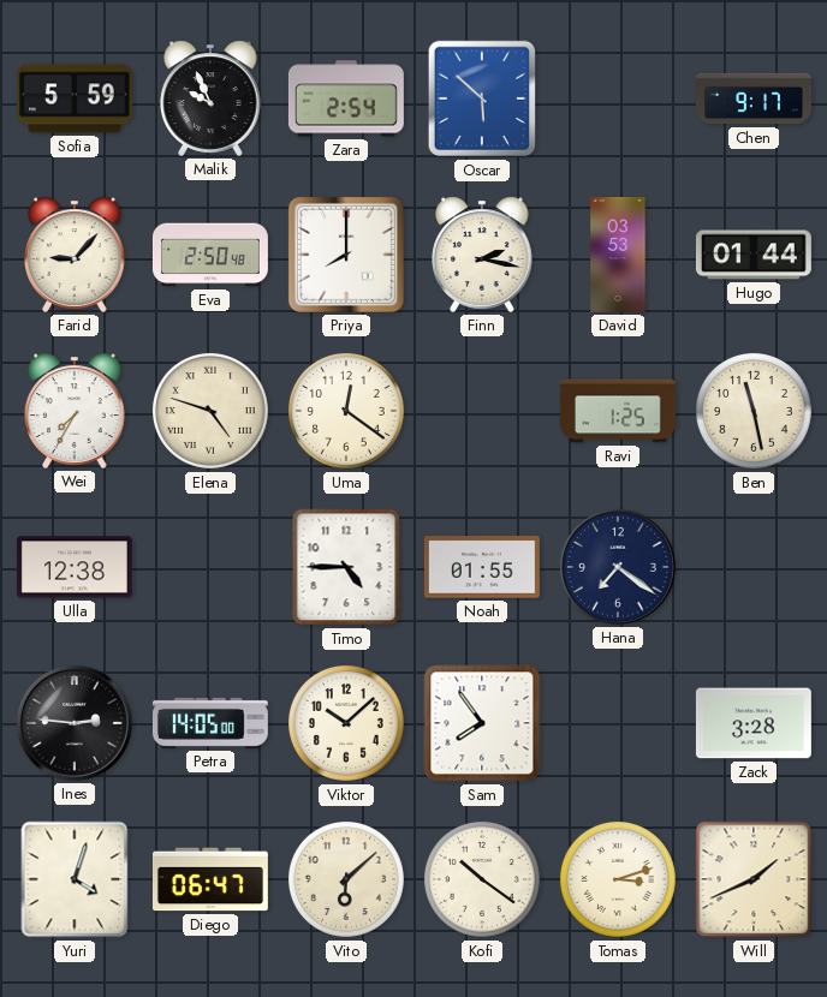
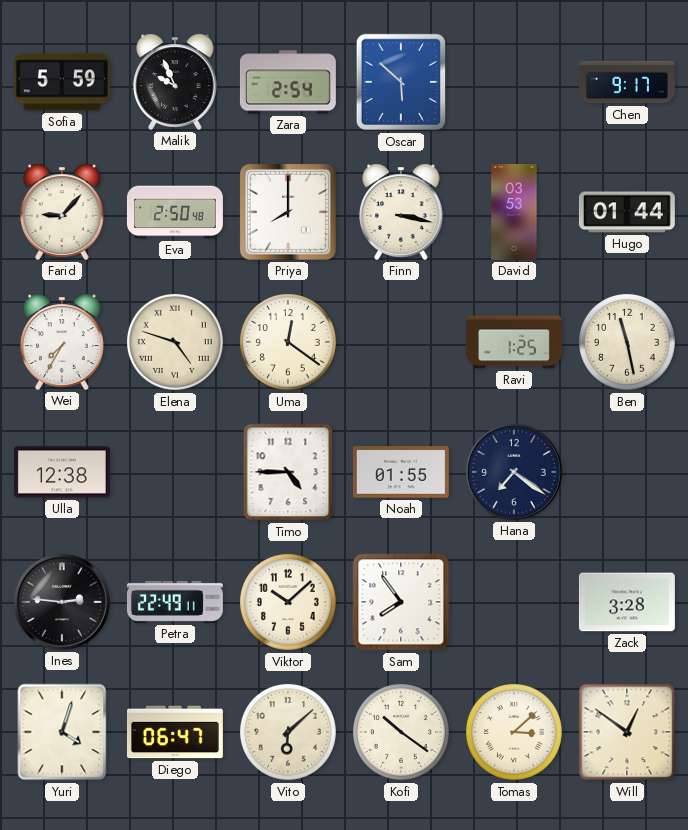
Finn: 2:17 -> 3:17
Petra: 14:05 -> 22:49
Tomas: 3:12 -> 3:08
Will: 1:41 -> 12:51
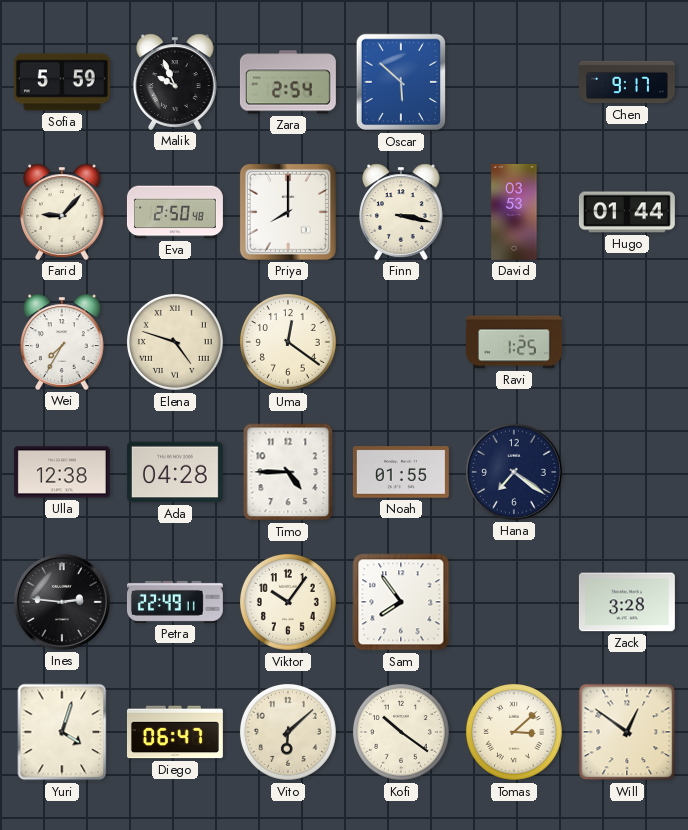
Ben: 11:28 -> none
Ada: none -> 04:28
Viktor: 10:08 -> 10:06
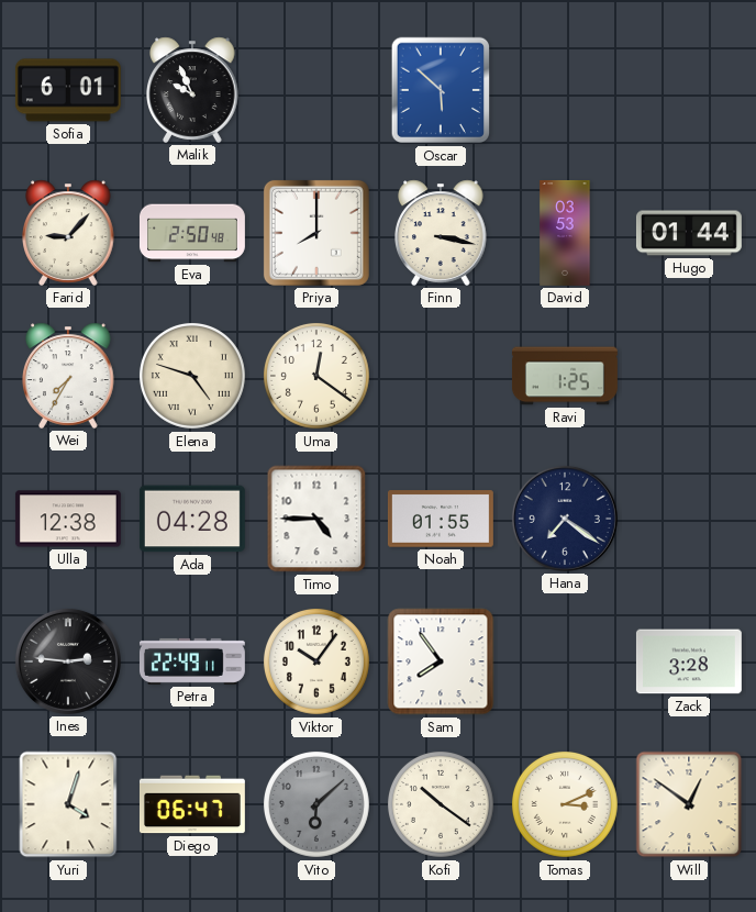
Sofia: 5:59 -> 6:01
Zara: 2:54 -> none
Chen: 9:17 -> none
Vito dial: cream -> grey
Tomas: 3:08 -> 3:11
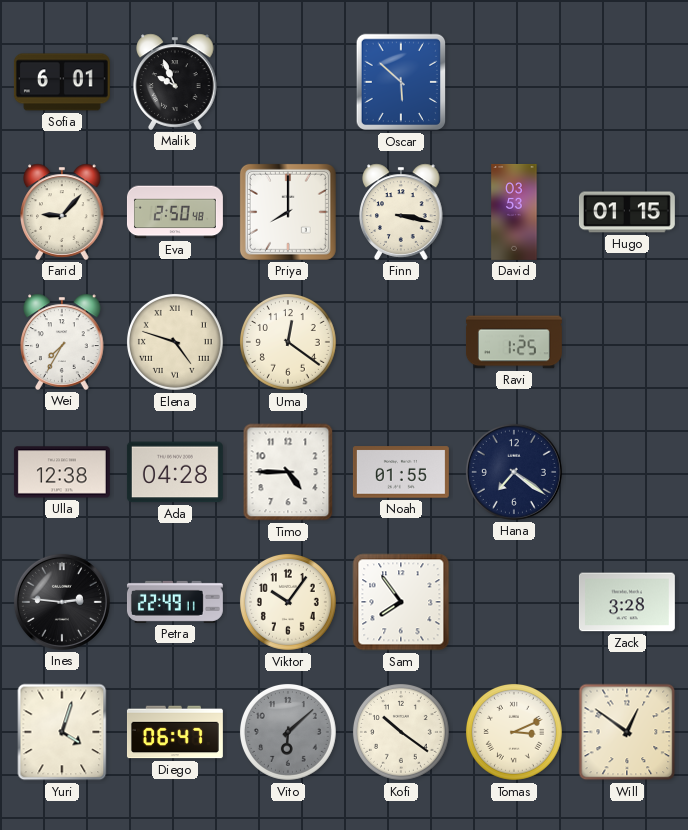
Hugo: 01:44 -> 01:15
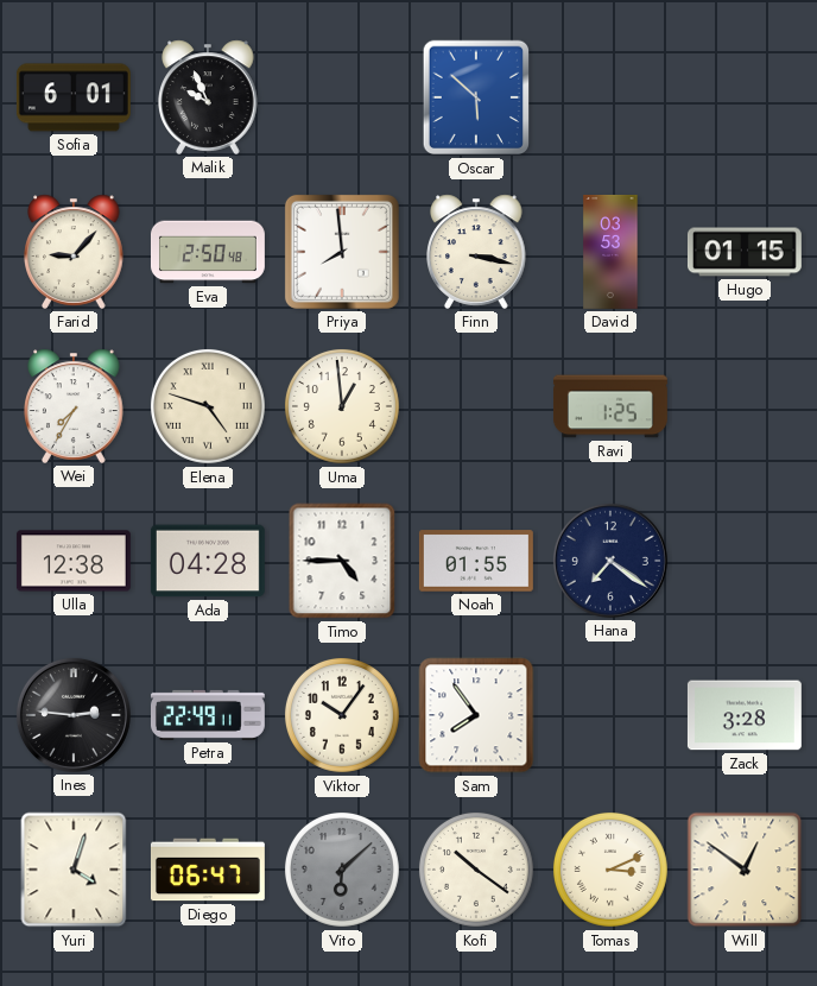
Priya: 8:00 -> 7:59
Uma: 12:21 -> 12:59
